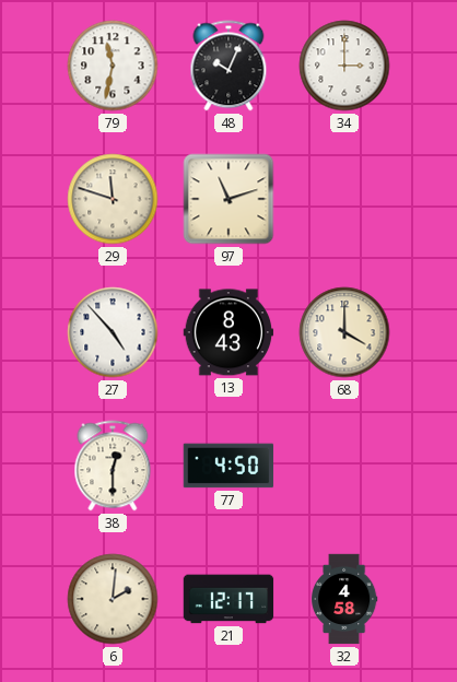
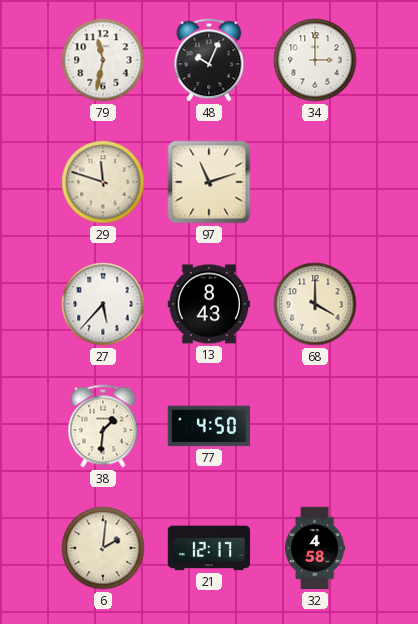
27: 4:53 -> 5:37
38: 12:30 -> 1:31
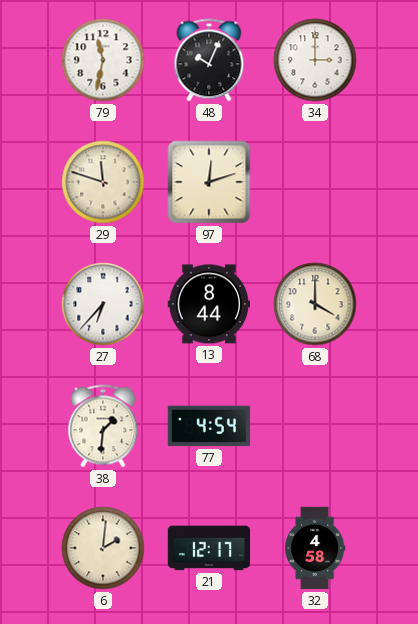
97: 11:12 -> 12:12
27: 5:37 -> 6:37
13: 8:43 -> 8:44
77: 4:50 -> 4:54
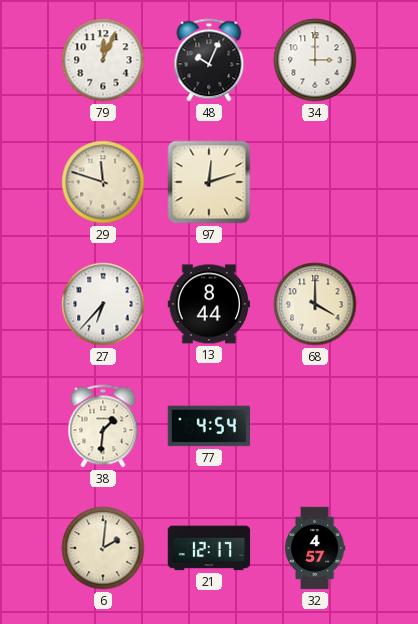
79: 11:32 -> 12:04
32: 4:58 -> 4:57
